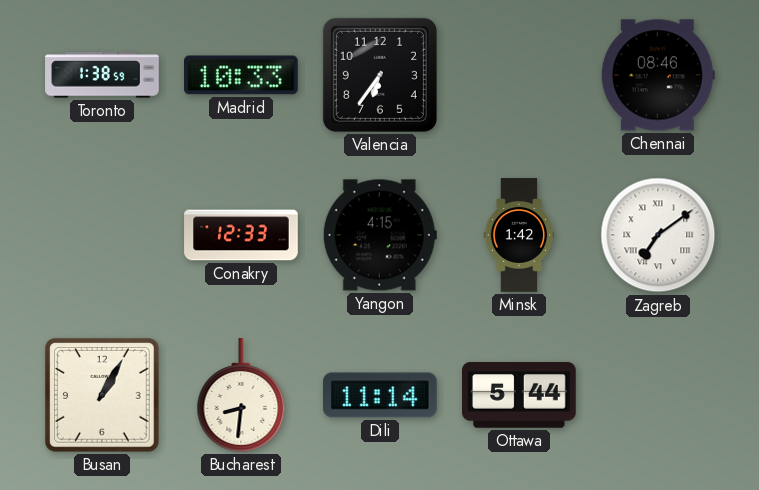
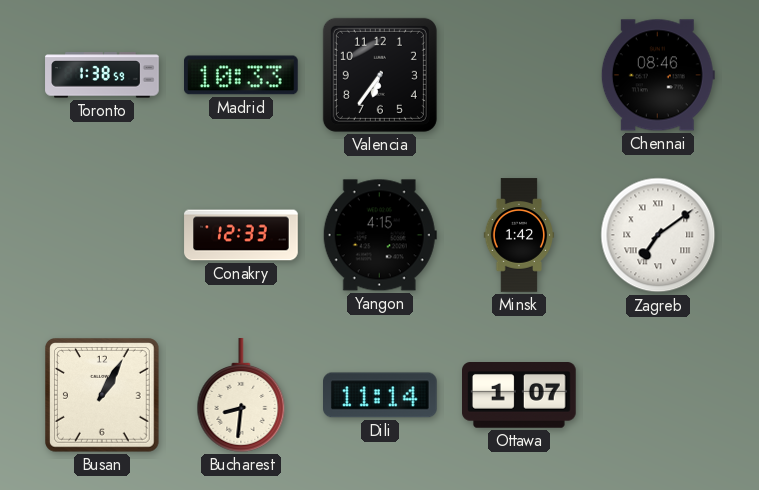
Ottawa: 5:44 -> 1:07
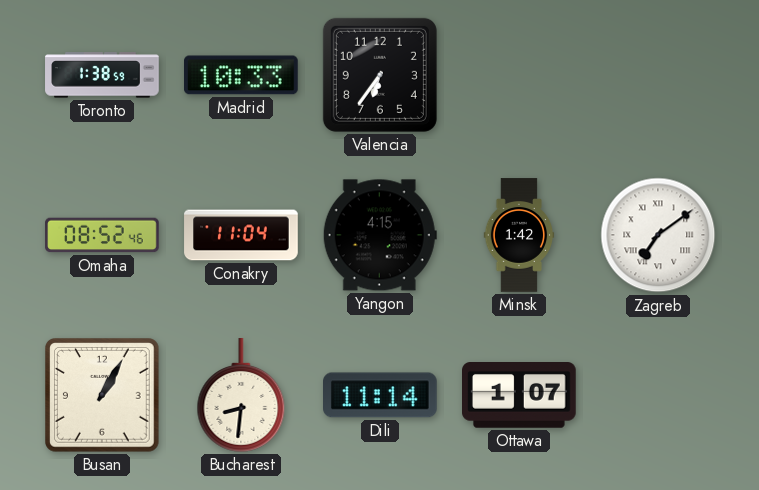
Chennai: 08:46 -> none
Omaha: none -> 08:52
Conakry: 12:33 -> 11:04
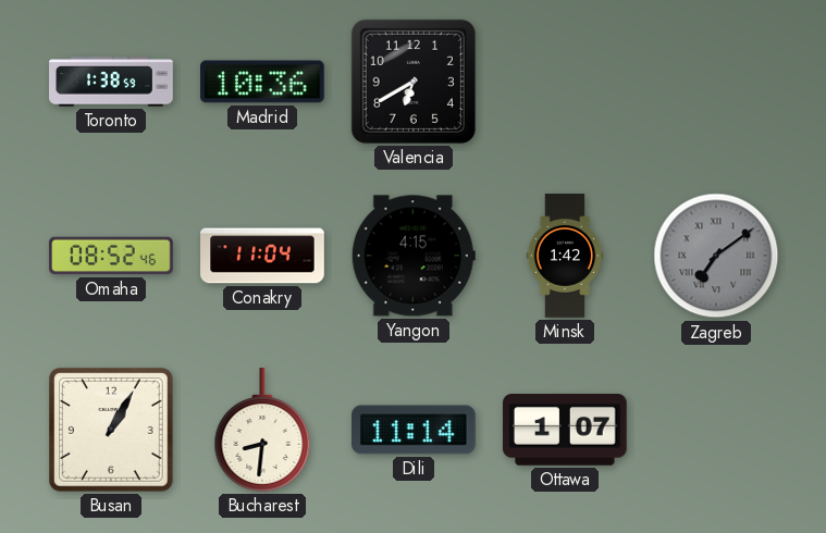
Madrid: 10:33 -> 10:36
Valencia: 6:36 -> 6:40
Zagreb dial: white -> grey
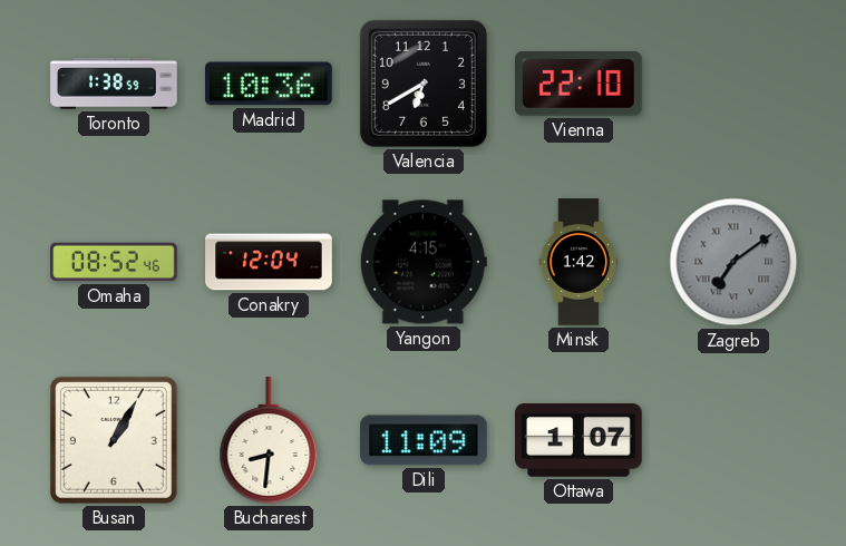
Vienna: none -> 22:10
Conakry: 11:04 -> 12:04
Dili: 11:14 -> 11:09
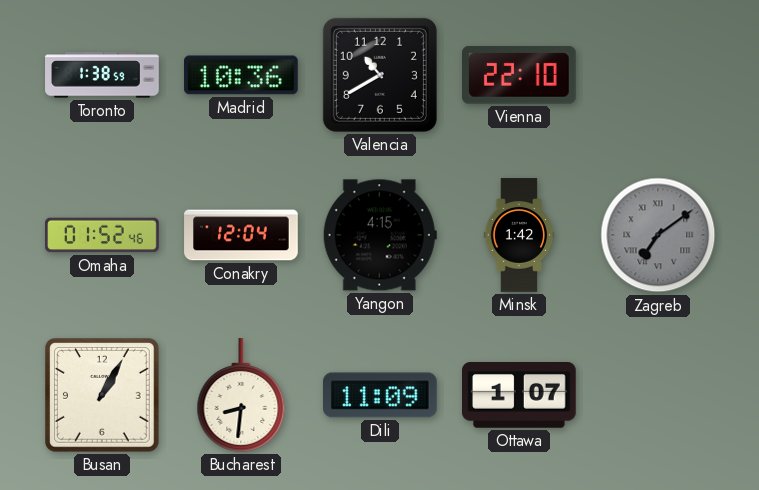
Valencia: 6:40 -> 10:40
Omaha: 08:52 -> 01:52
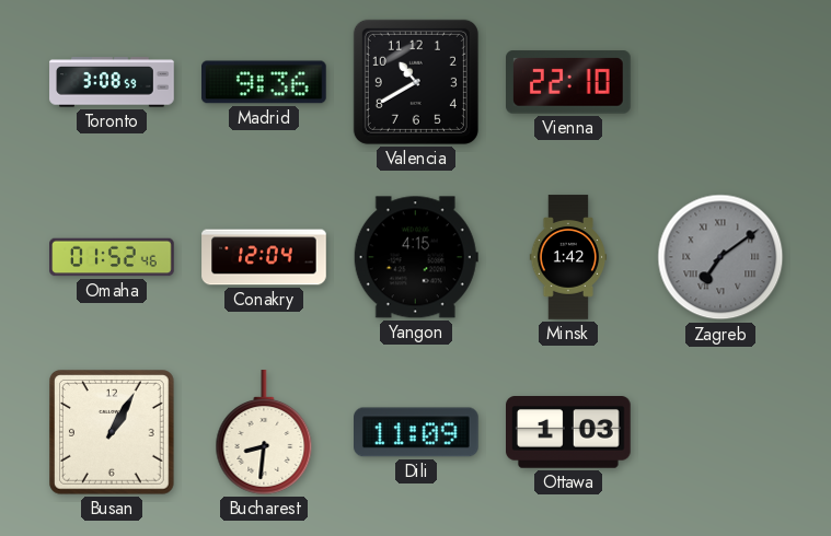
Toronto: 1:38 -> 3:08
Madrid: 10:36 -> 9:36
Ottawa: 1:07 -> 1:03
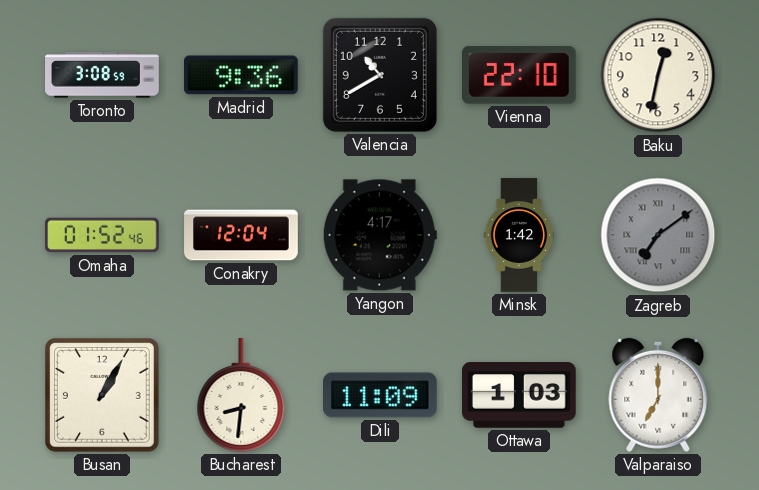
Baku: none -> 12:32
Yangon: 4:15 -> 4:17
Valparaiso: none -> 7:00
